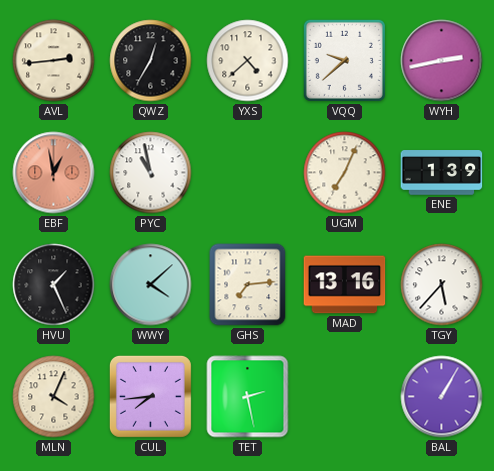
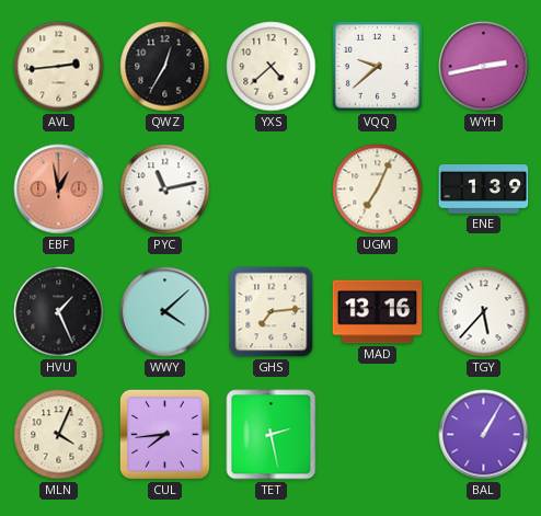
PYC: 10:58 -> 11:13
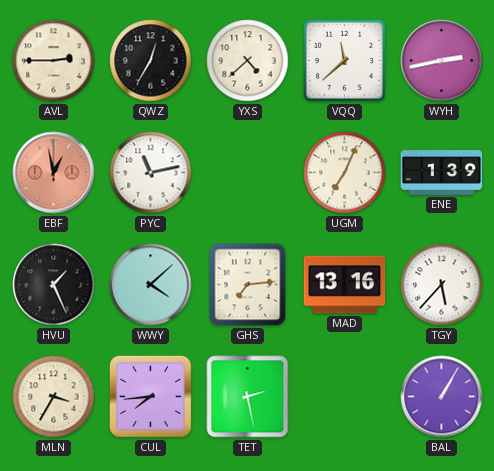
AVL: 2:44 -> 2:45
VQQ: 9:38 -> 11:38
MLN: 4:04 -> 3:35
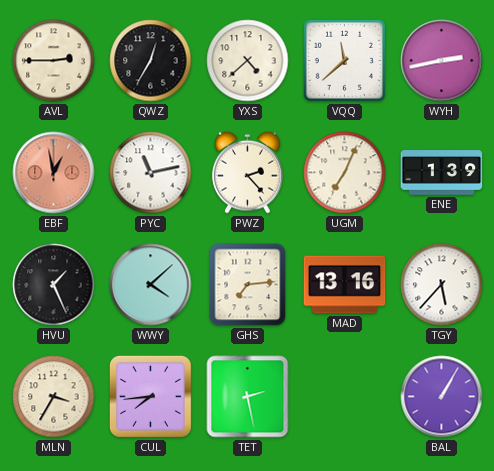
PWZ: none -> 2:23
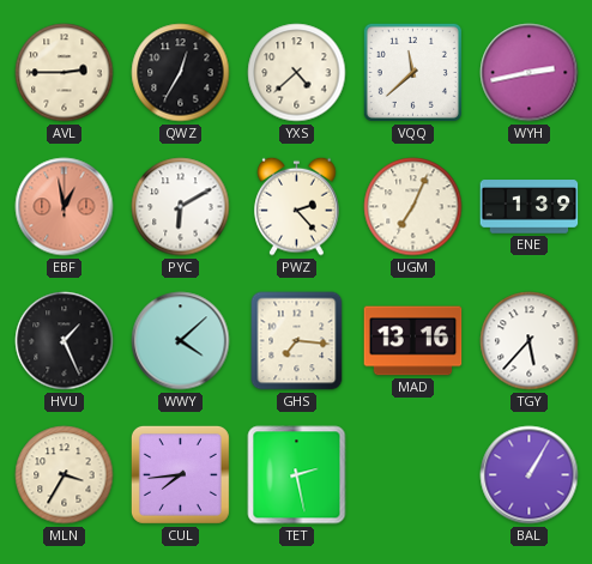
PYC: 11:13 -> 6:10
GHS: 7:14 -> 7:16
